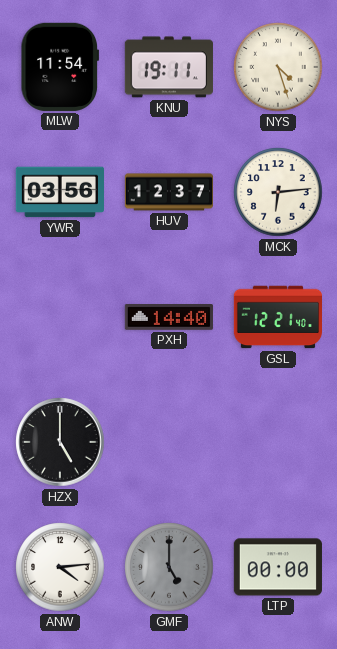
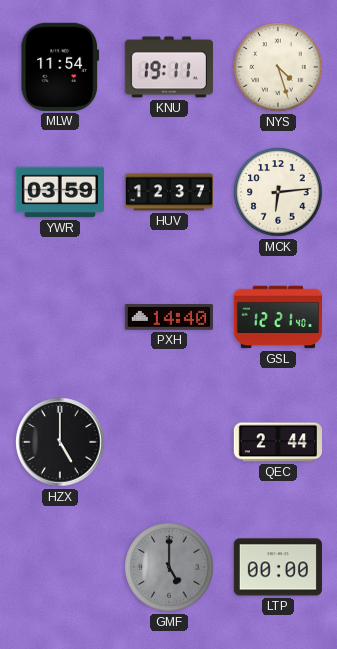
YWR: 03:56 -> 03:59
QEC: none -> 2:44
ANW: 4:14 -> none
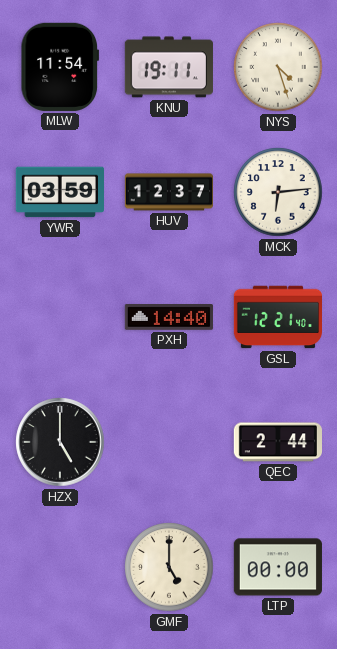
GMF dial: grey -> cream
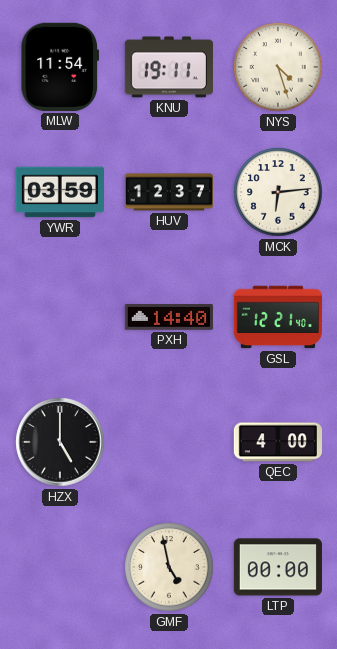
QEC: 2:44 -> 4:00
GMF: 5:00 -> 4:58
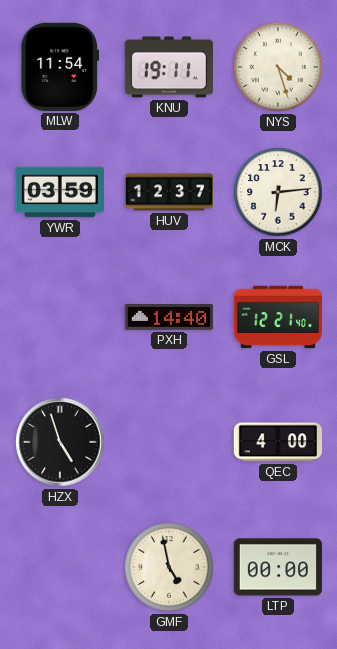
HZX: 5:00 -> 4:57
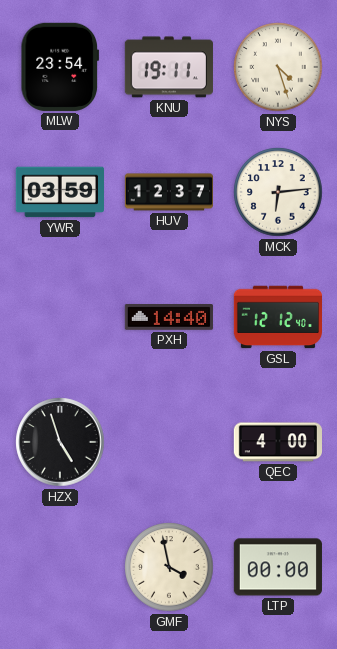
MLW: 11:54 -> 23:54
GSL: 12:21 -> 12:12
GMF: 4:58 -> 3:58
